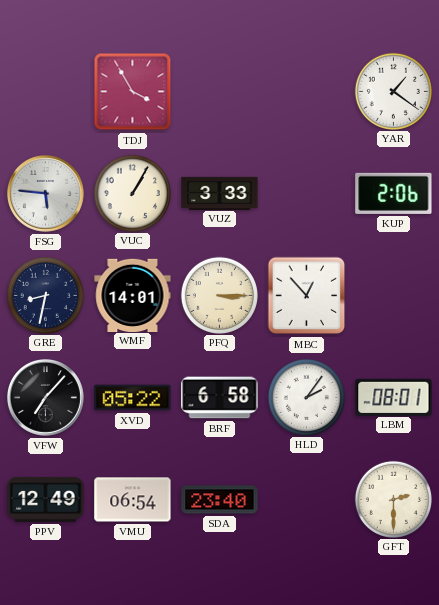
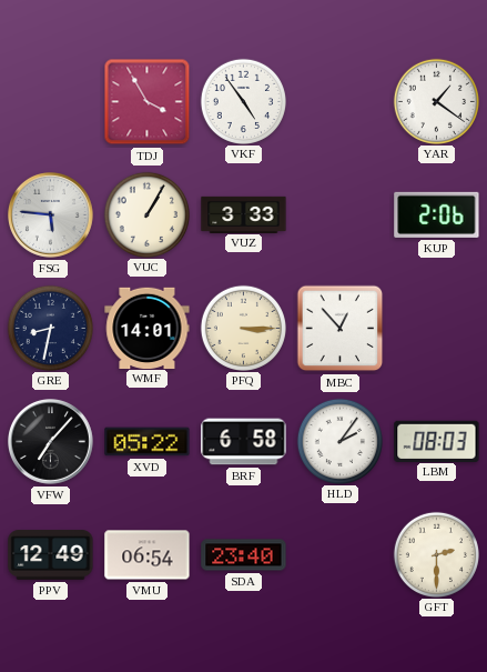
VKF: none -> 4:54
LBM: 08:01 -> 08:03
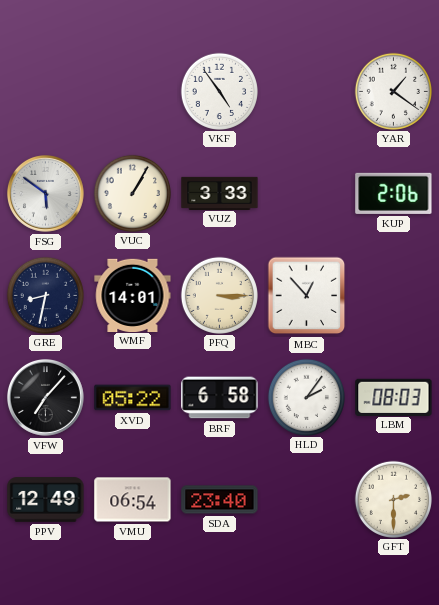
TDJ: 3:55 -> none
FSG: 5:46 -> 5:51
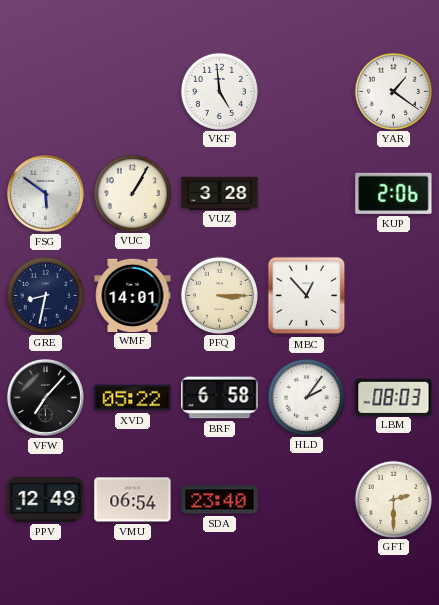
VKF: 4:54 -> 4:59
VUZ: 3:33 -> 3:28
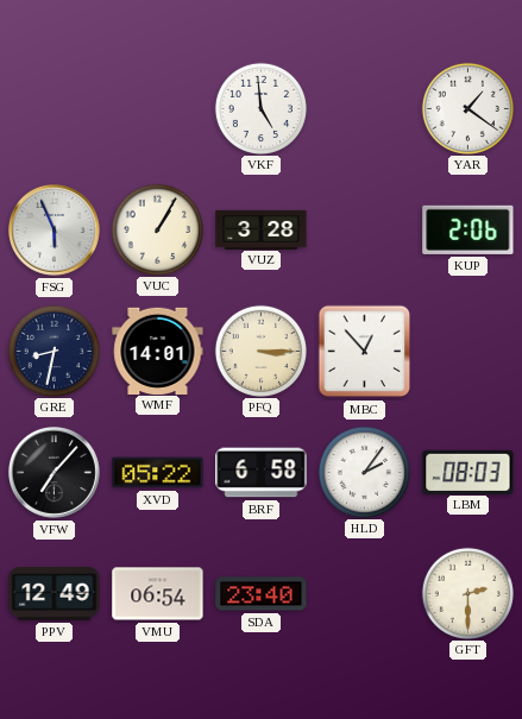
FSG: 5:51 -> 5:56
